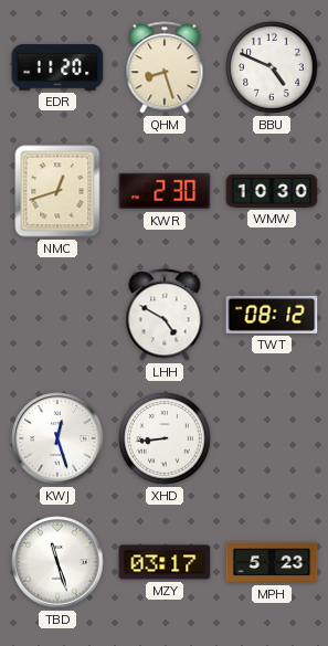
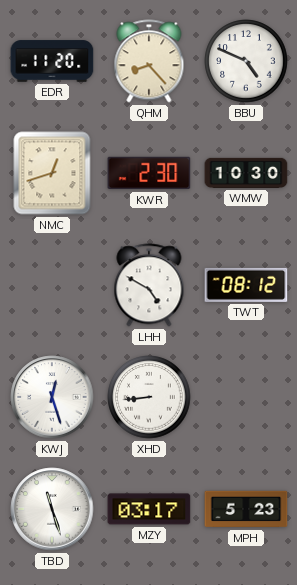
QHM: 8:27 -> 8:23
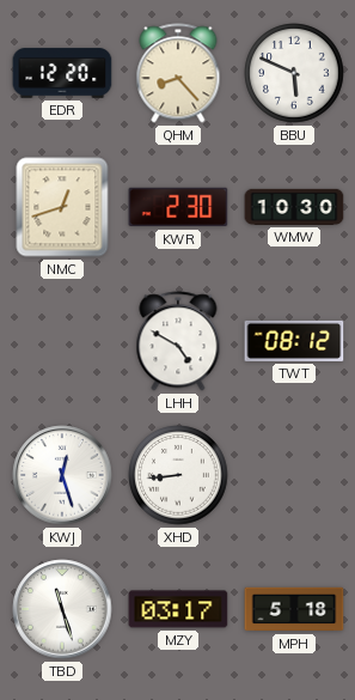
EDR: 11:20 -> 12:20
BBU: 4:49 -> 5:49
MPH: 5:23 -> 5:18
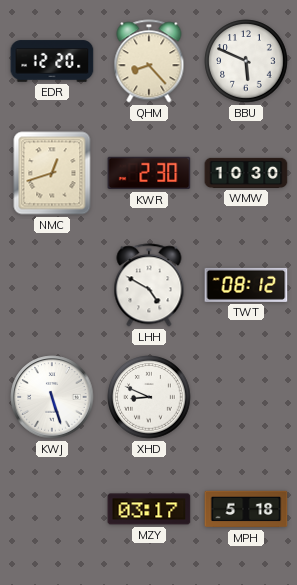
KWJ: 12:27 -> 5:27
XHD: 8:44 -> 8:49
TBD: 11:27 -> none
